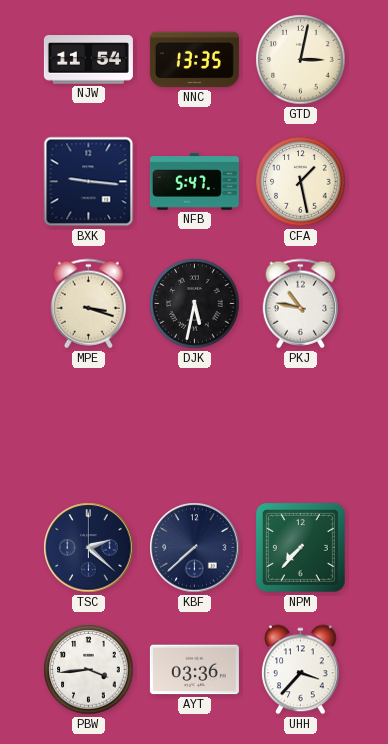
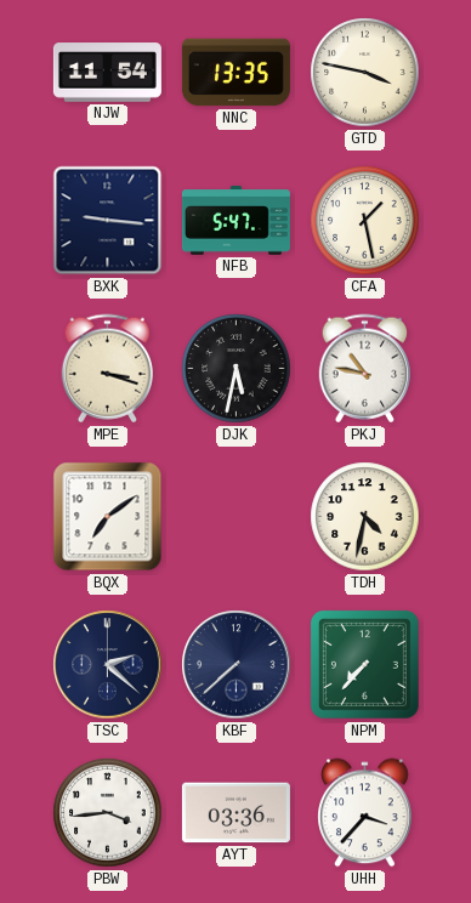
GTD: 3:02 -> 3:47
BQX: none -> 7:09
TDH: none -> 4:32
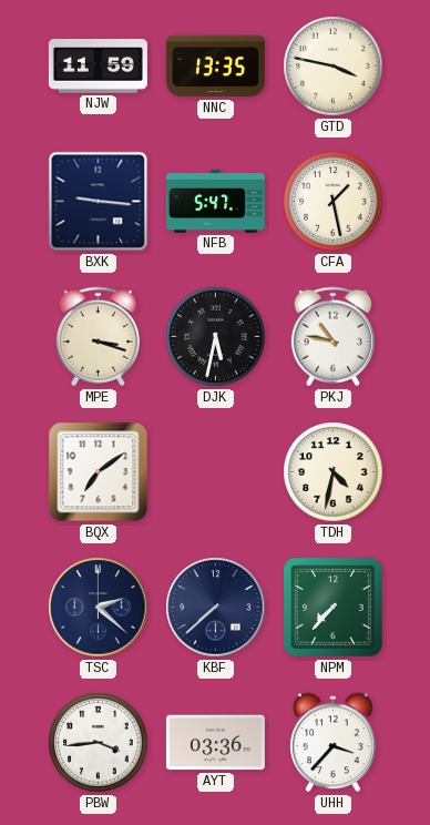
NJW: 11:54 -> 11:59
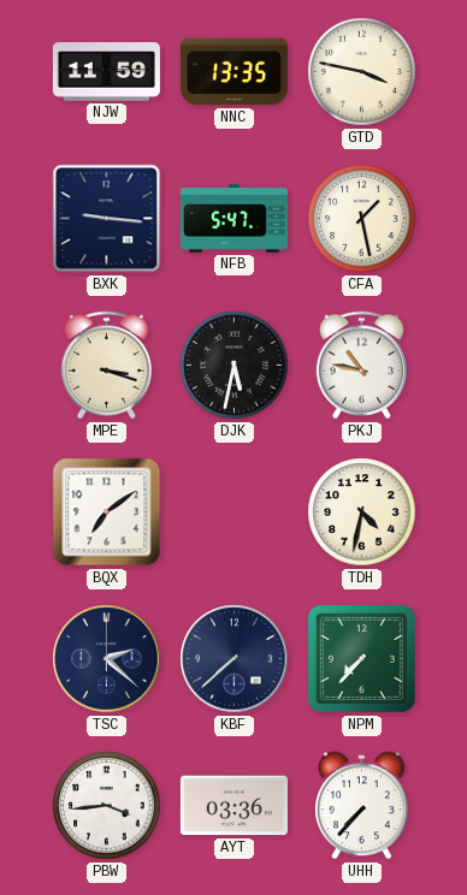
UHH: 3:37 -> 7:37
